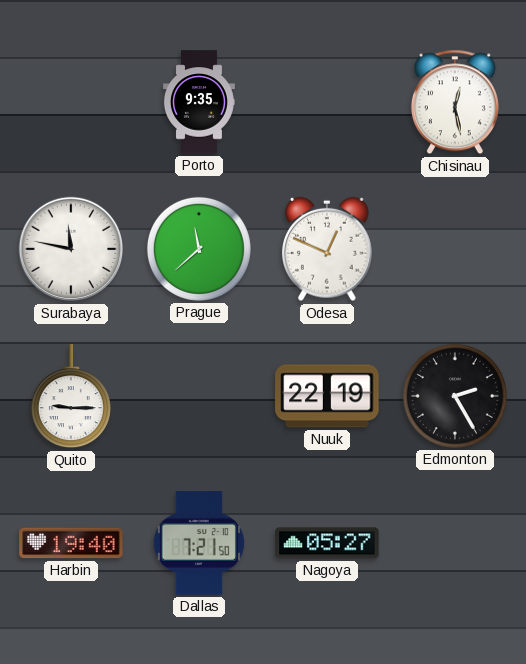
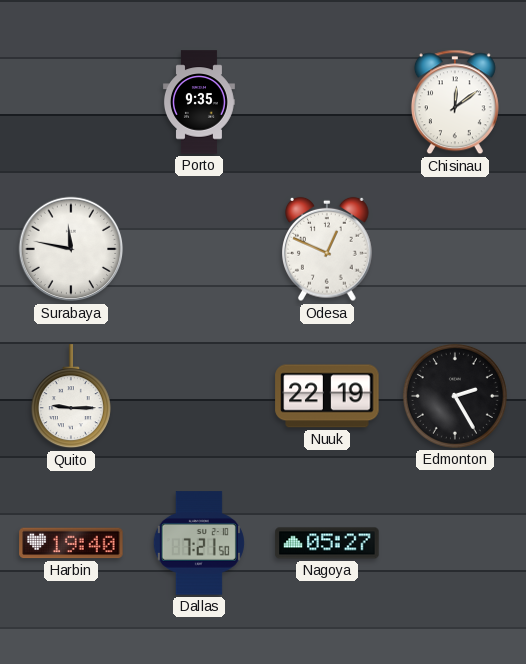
Chisinau: 12:28 -> 12:09
Prague: 11:38 -> none
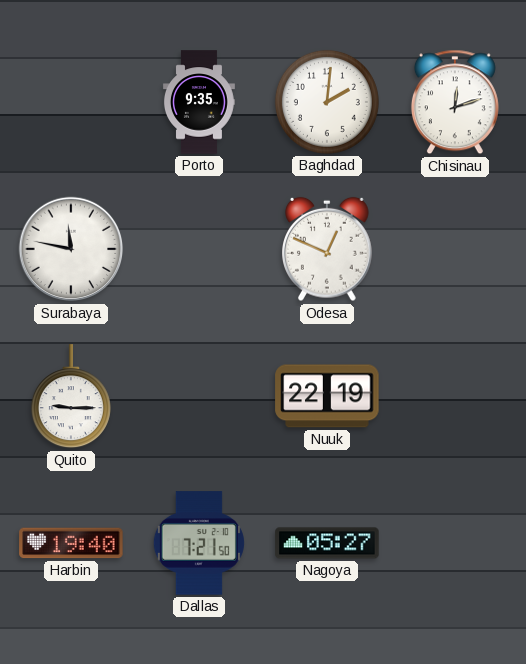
Baghdad: none -> 2:01
Chisinau: 12:09 -> 12:12
Edmonton: 2:25 -> none
